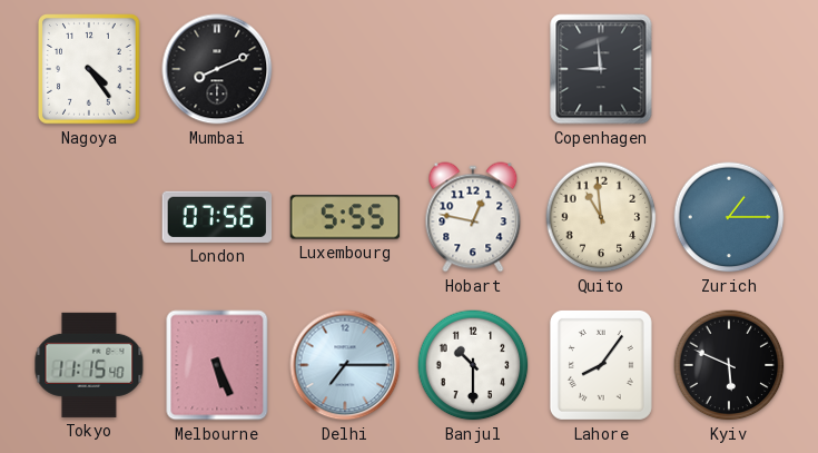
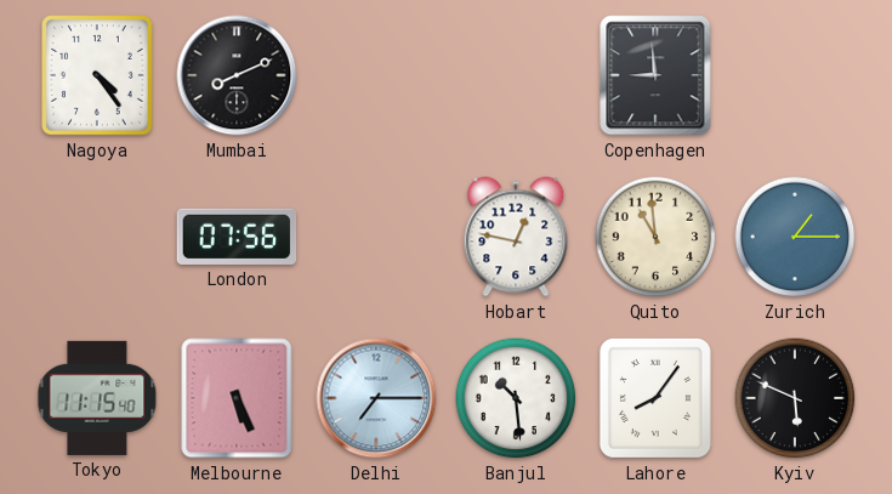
Luxembourg: 5:55 -> none
Banjul: 10:30 -> 10:29
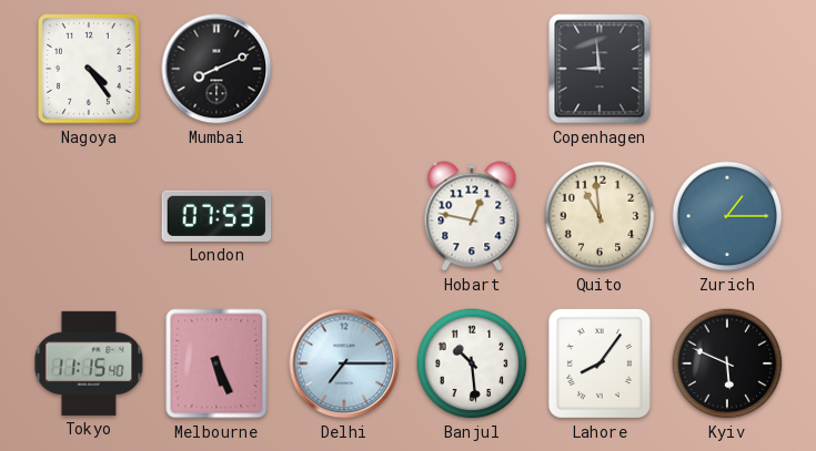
London: 07:56 -> 07:53
